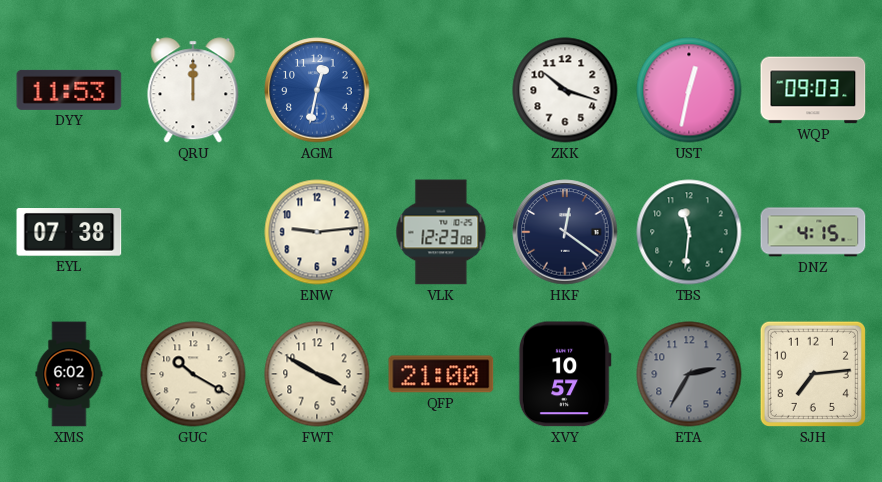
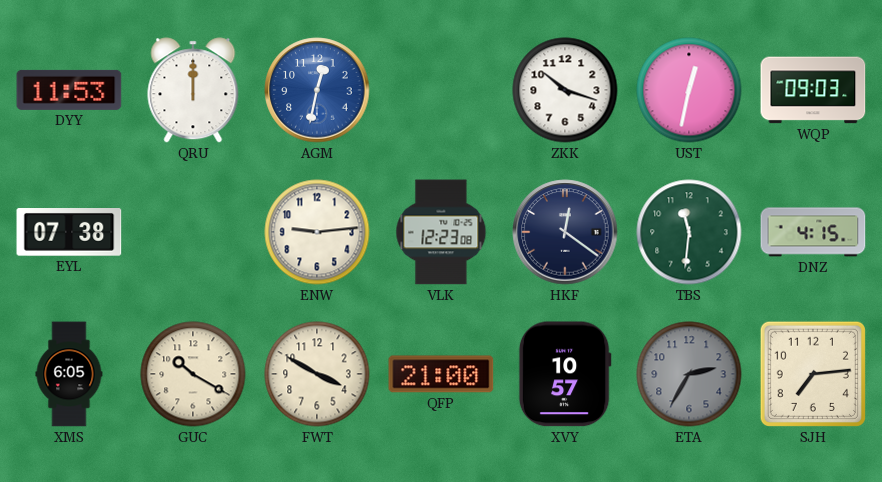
XMS: 6:02 -> 6:05
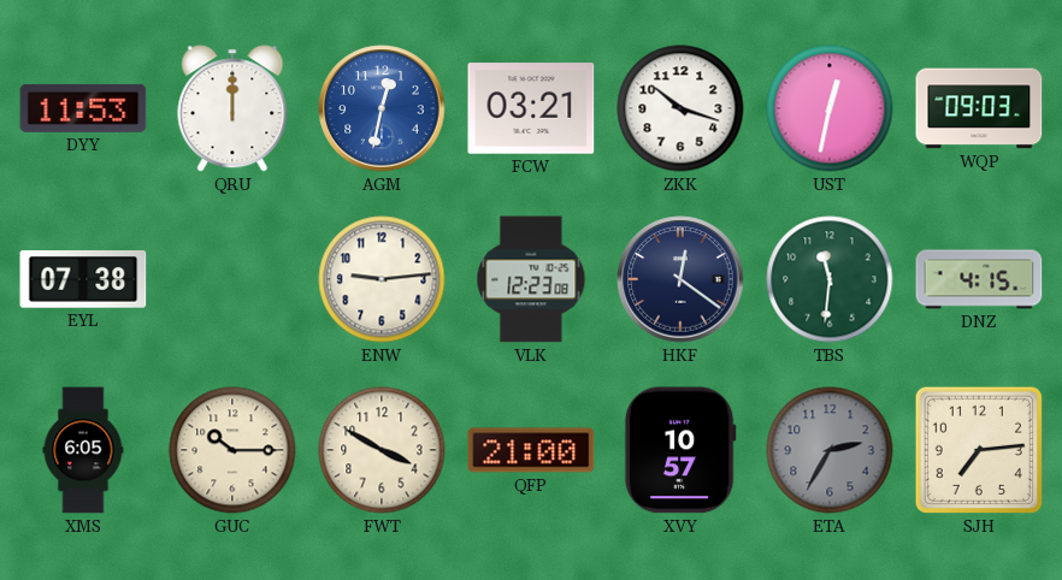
FCW: none -> 03:21
GUC: 10:20 -> 10:15
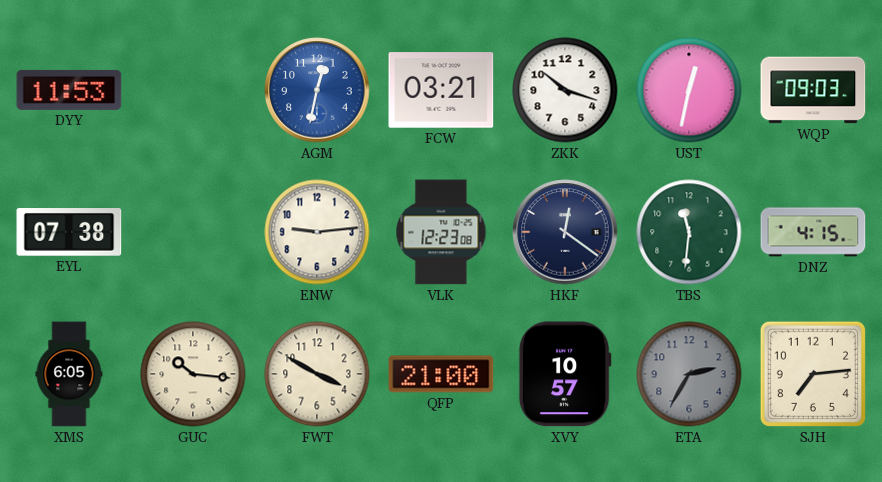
QRU: 12:00 -> none
GUC: 10:15 -> 10:16
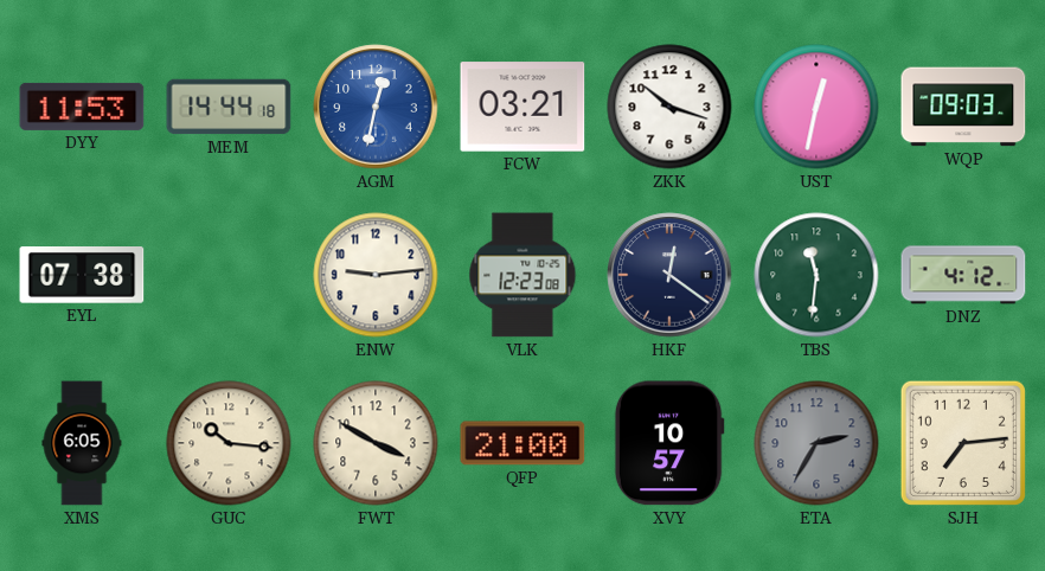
MEM: none -> 14:44
DNZ: 4:15 -> 4:12
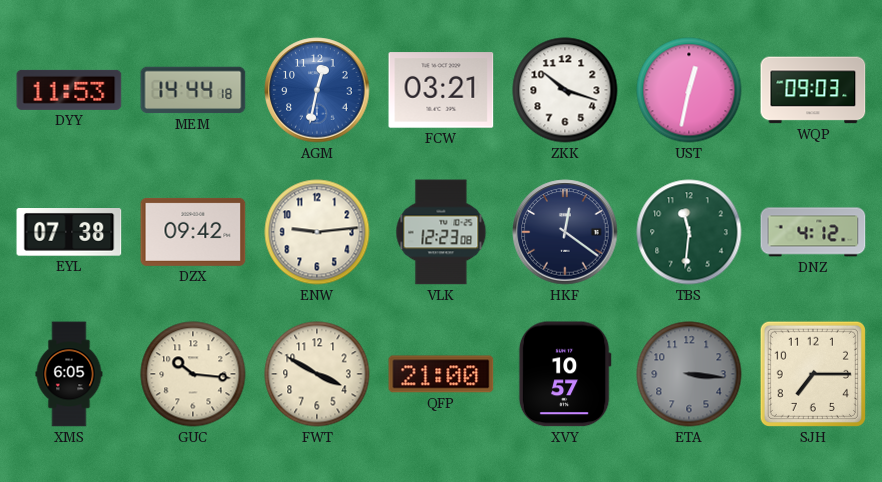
DZX: none -> 09:42
ETA: 2:35 -> 3:16
SJH: 7:14 -> 7:15
